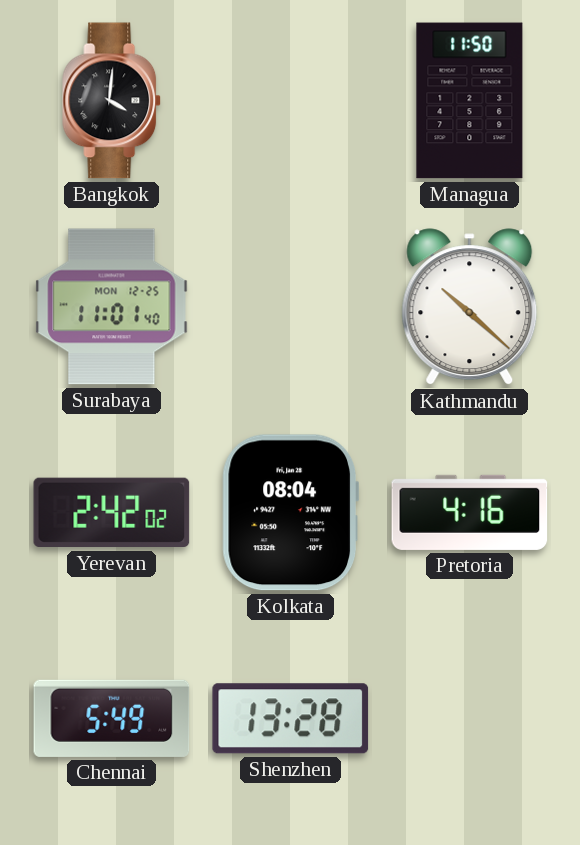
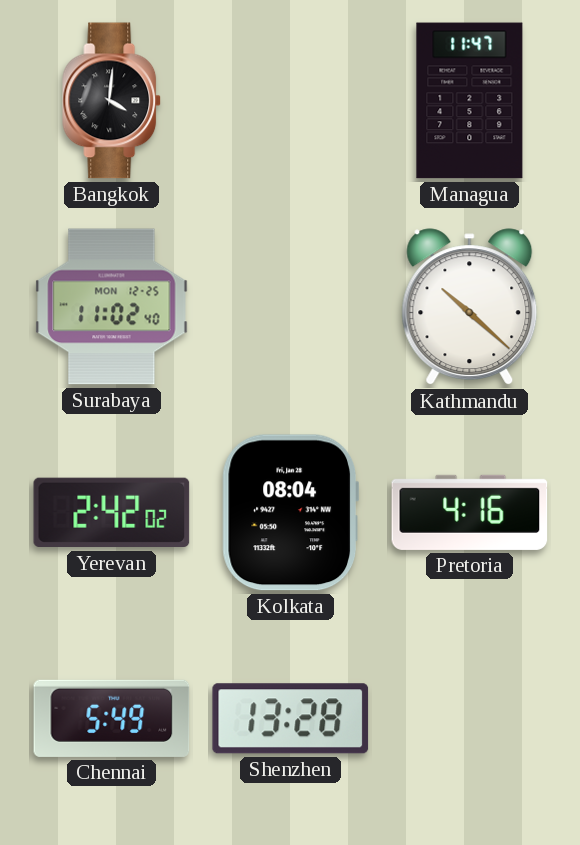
Managua: 11:50 -> 11:47
Surabaya: 11:01 -> 11:02
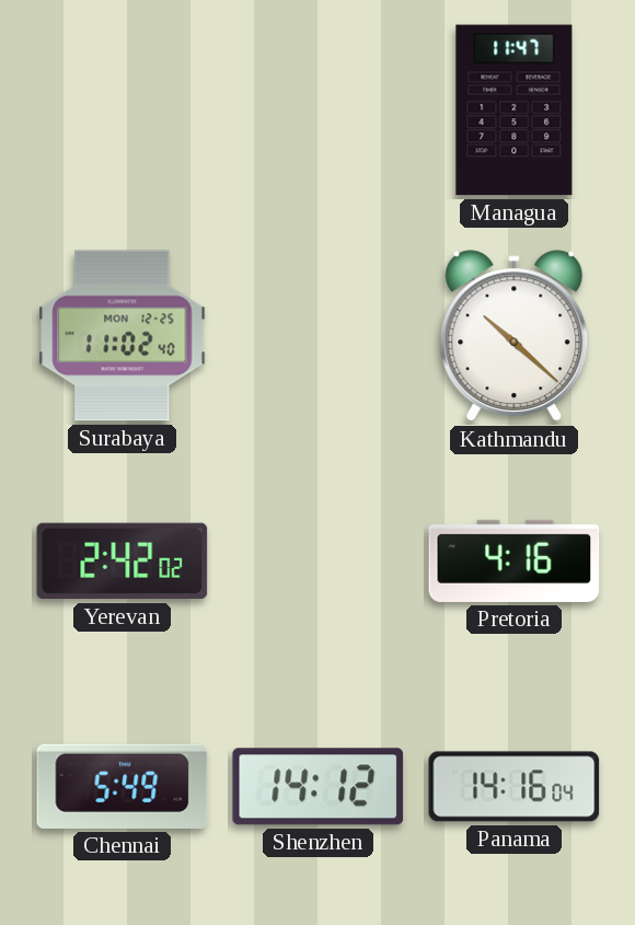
Bangkok: 4:01 -> none
Kolkata: 08:04 -> none
Shenzhen: 13:28 -> 14:12
Panama: none -> 14:16
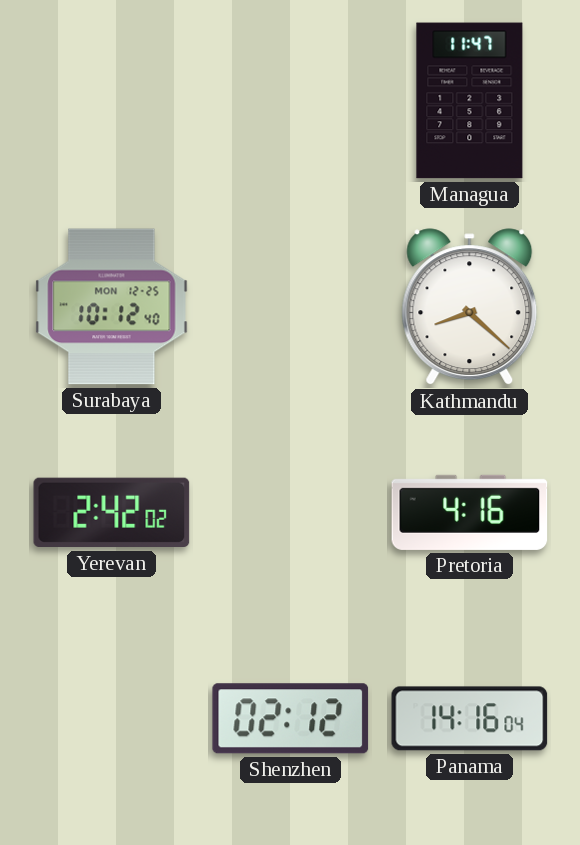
Surabaya: 11:02 -> 10:12
Kathmandu: 10:22 -> 8:22
Chennai: 5:49 -> none
Shenzhen: 14:12 -> 02:12
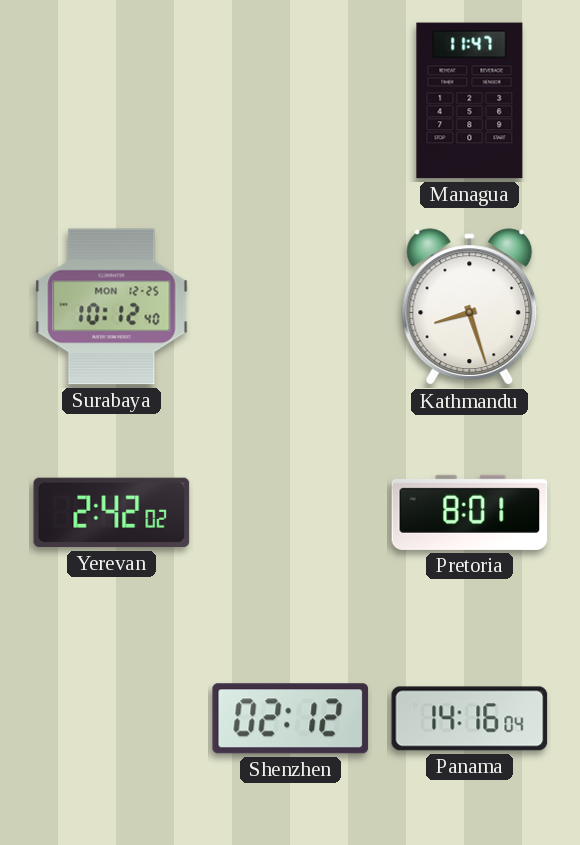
Kathmandu: 8:22 -> 8:27
Pretoria: 4:16 -> 8:01
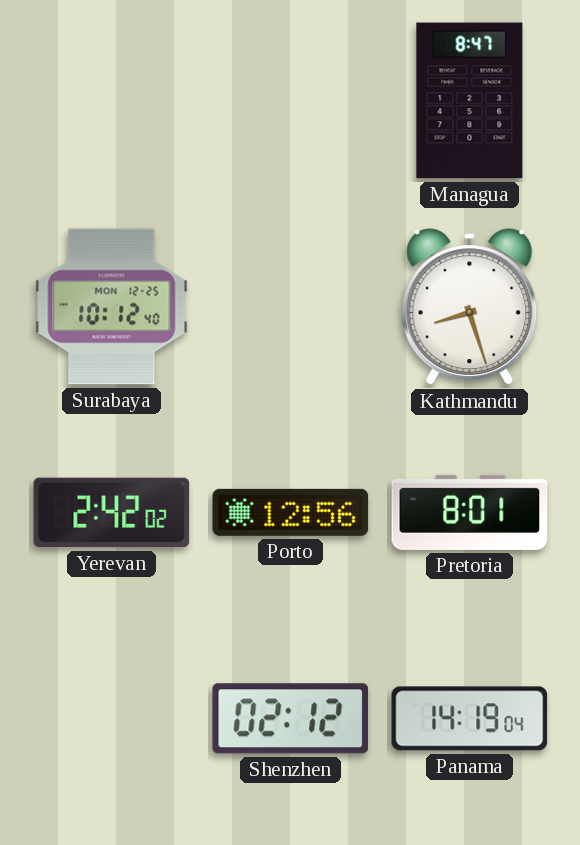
Managua: 11:47 -> 8:47
Porto: none -> 12:56
Panama: 14:16 -> 14:19
